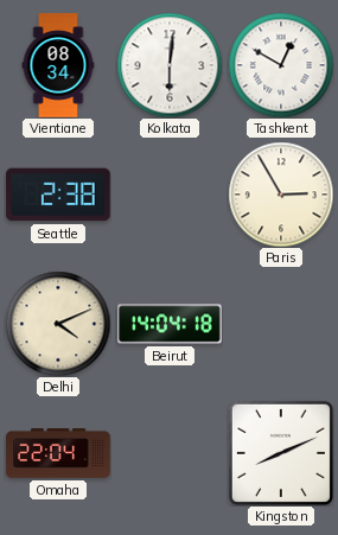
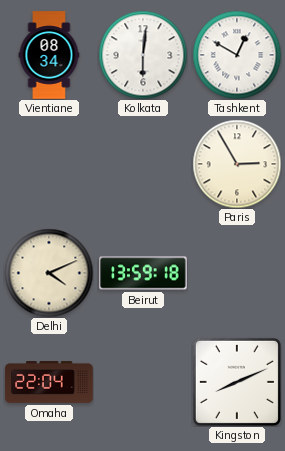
Seattle: 2:38 -> none
Beirut: 14:04 -> 13:59
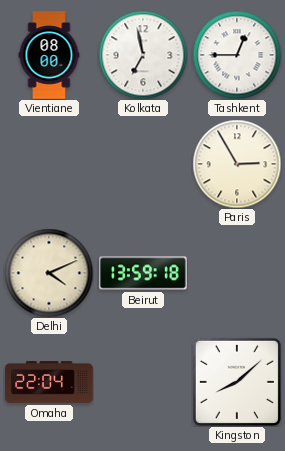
Vientiane: 08:34 -> 08:00
Kolkata: 6:01 -> 6:58
Tashkent: 12:50 -> 12:45
Kingston: 8:11 -> 8:08
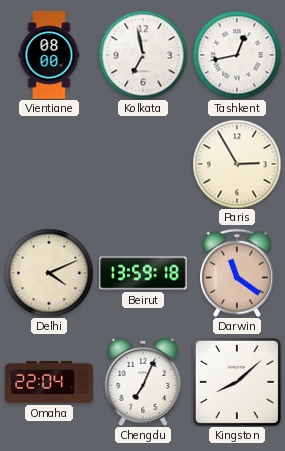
Tashkent: 12:45 -> 12:43
Darwin: none -> 11:21
Chengdu: none -> 7:04
